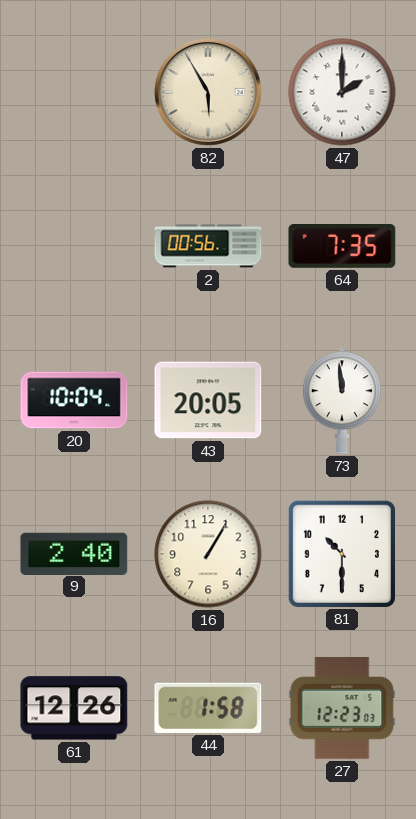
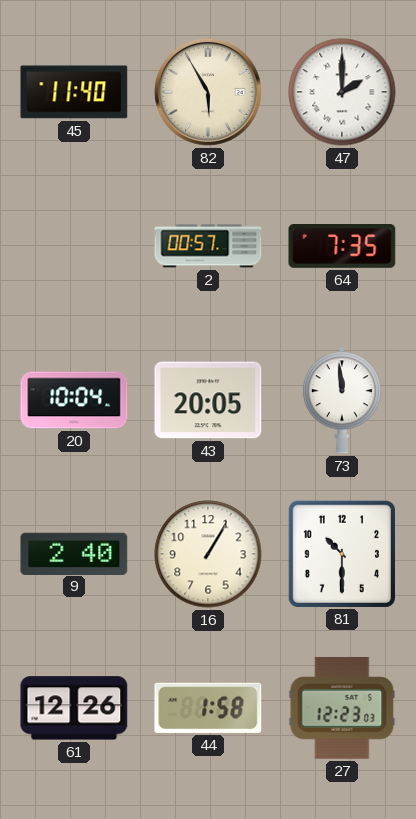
45: none -> 11:40
2: 00:56 -> 00:57
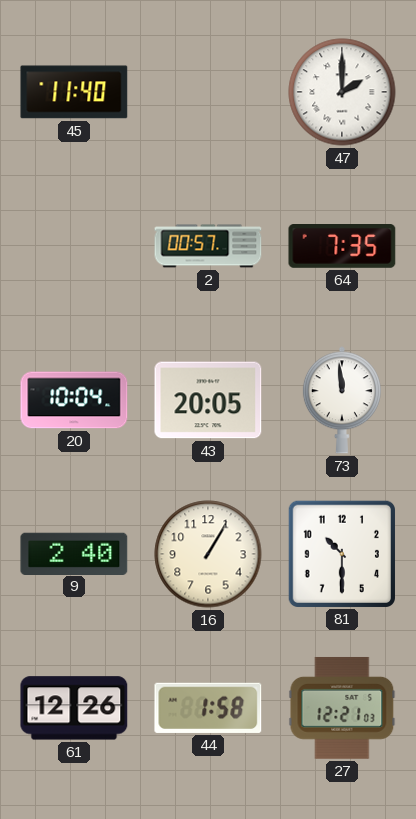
82: 5:55 -> none
27: 12:23 -> 12:21
